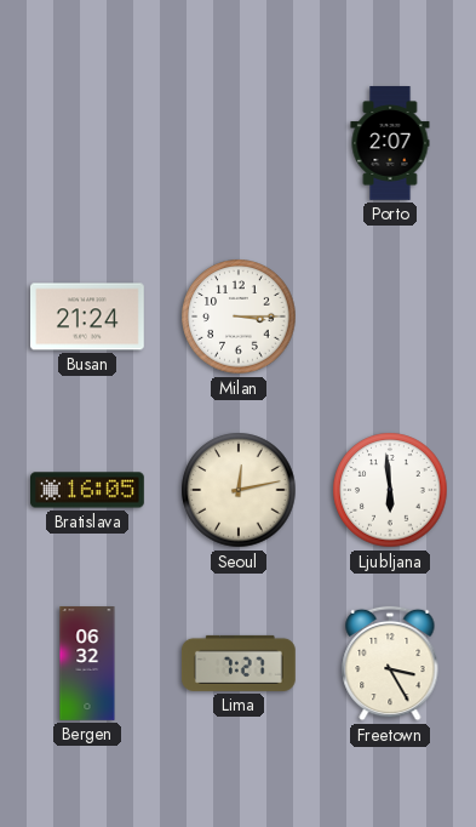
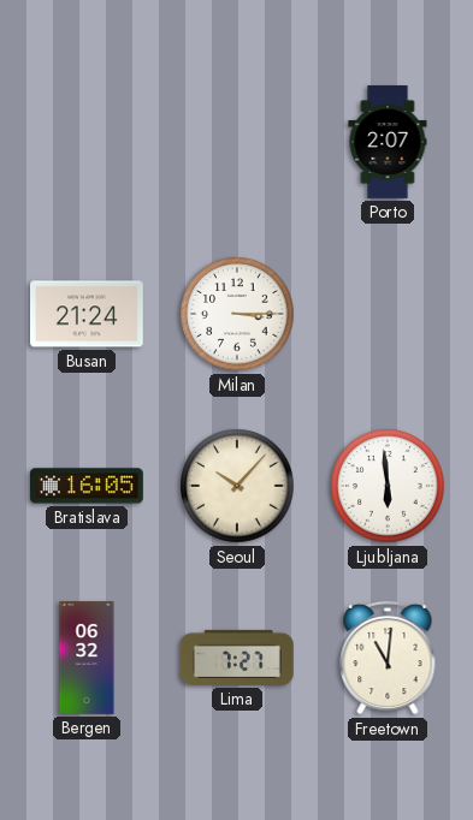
Seoul: 12:13 -> 10:07
Freetown: 3:25 -> 11:01
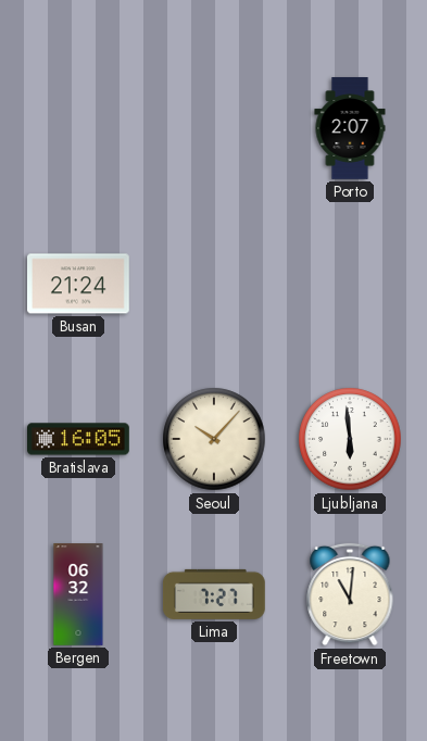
Milan: 3:15 -> none
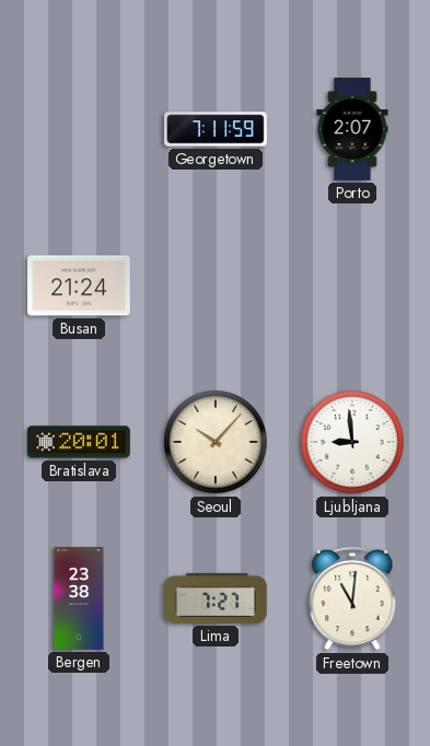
Georgetown: none -> 7:11
Bratislava: 16:05 -> 20:01
Ljubljana: 5:59 -> 8:59
Bergen: 06:32 -> 23:38
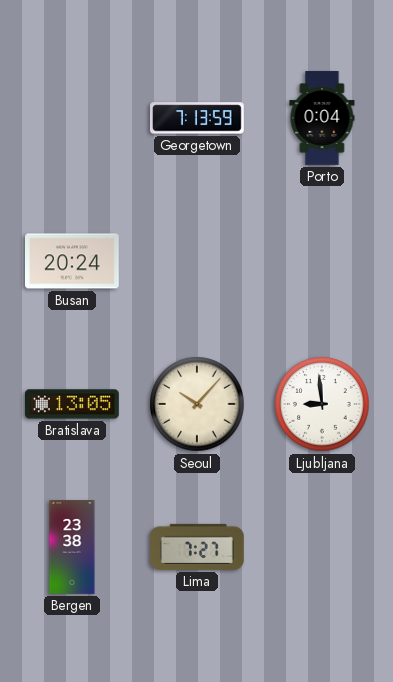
Georgetown: 7:11 -> 7:13
Porto: 2:07 -> 0:04
Busan: 21:24 -> 20:24
Bratislava: 20:01 -> 13:05
Freetown: 11:01 -> none
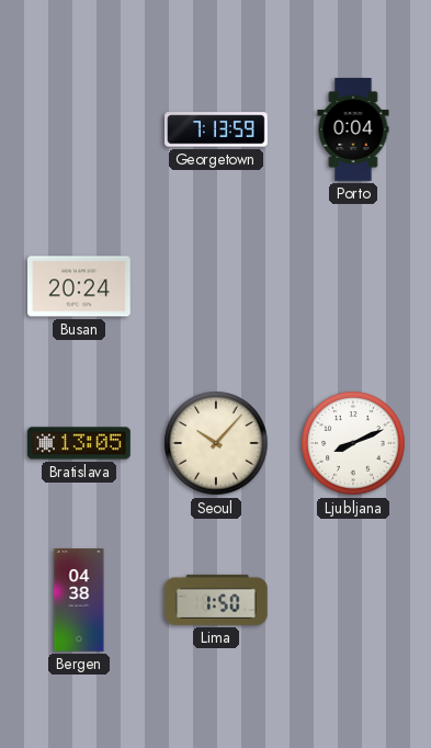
Ljubljana: 8:59 -> 8:11
Bergen: 23:38 -> 04:38
Lima: 7:27 -> 1:50
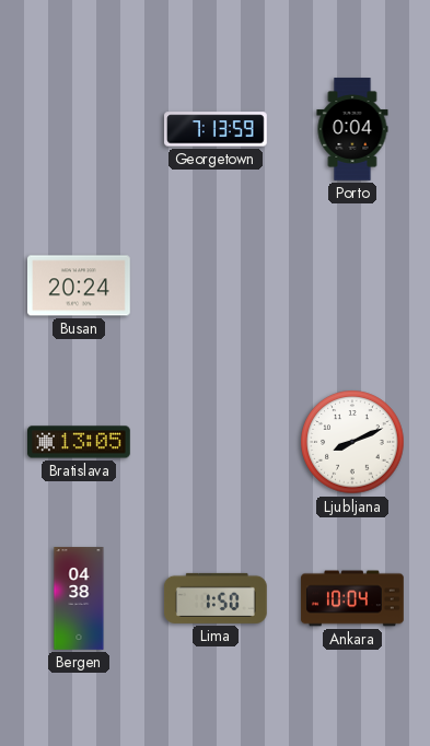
Seoul: 10:07 -> none
Ankara: none -> 10:04
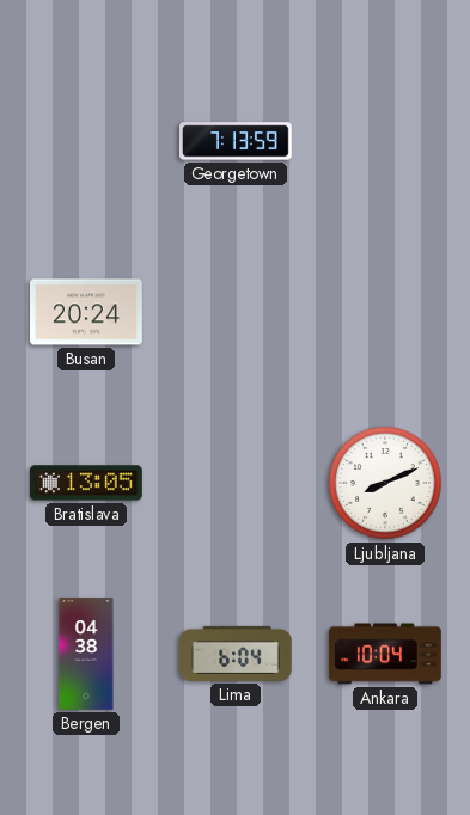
Porto: 0:04 -> none
Lima: 1:50 -> 6:04
